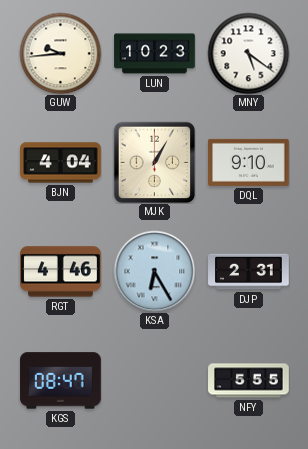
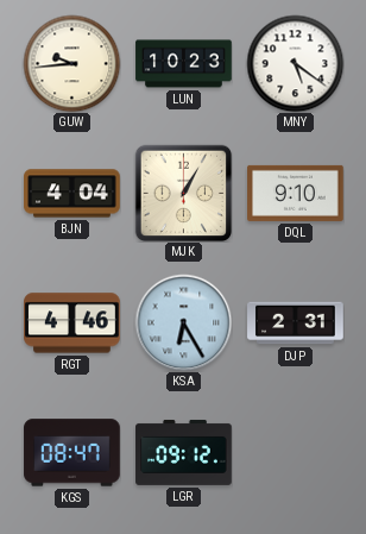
LGR: none -> 09:12
NFY: 5:55 -> none
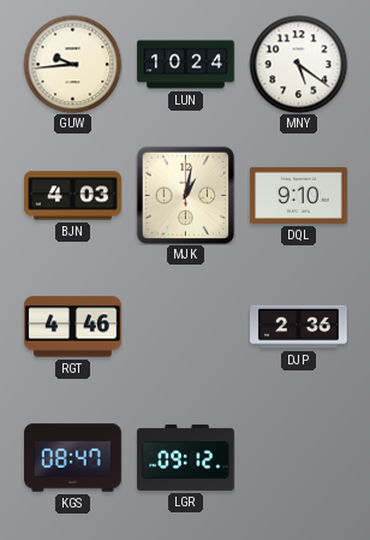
LUN: 10:23 -> 10:24
BJN: 4:04 -> 4:03
MJK: 1:05 -> 1:02
KSA: 6:25 -> none
DJP: 2:31 -> 2:36
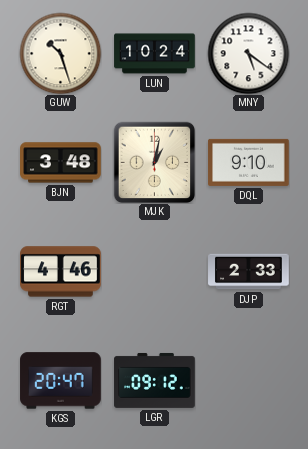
GUW: 9:44 -> 10:27
BJN: 4:03 -> 3:48
DJP: 2:36 -> 2:33
KGS: 08:47 -> 20:47
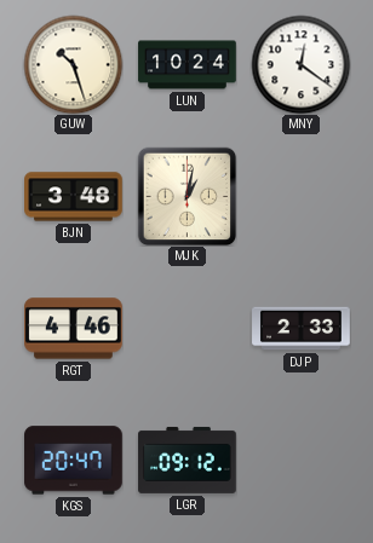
MNY: 5:21 -> 12:21
DQL: 9:10 -> none
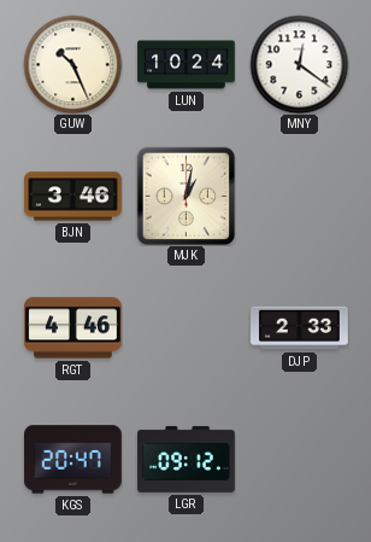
GUW: 10:27 -> 10:26
BJN: 3:48 -> 3:46
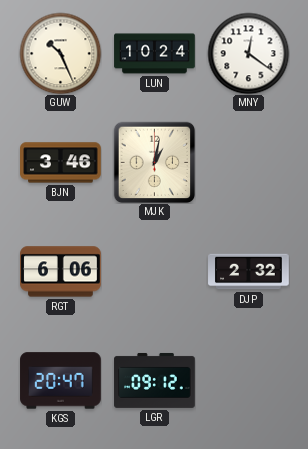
RGT: 4:46 -> 6:06
DJP: 2:33 -> 2:32
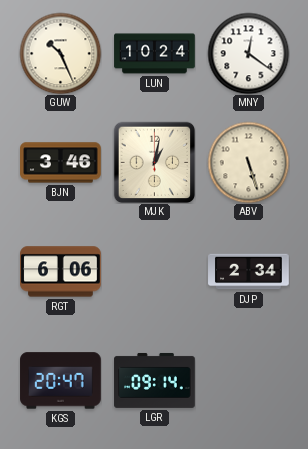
ABV: none -> 5:27
DJP: 2:32 -> 2:34
LGR: 09:12 -> 09:14
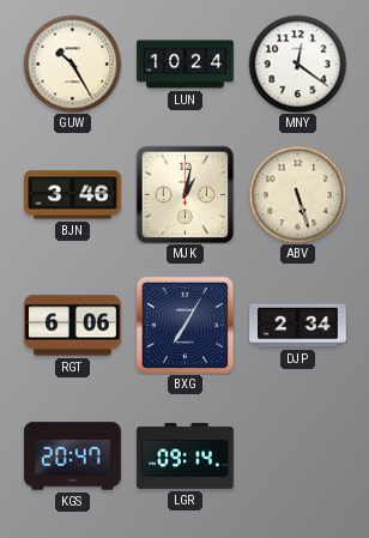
GUW: 10:26 -> 10:25
BXG: none -> 7:05
